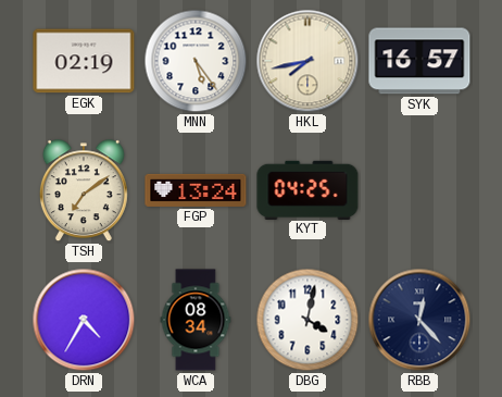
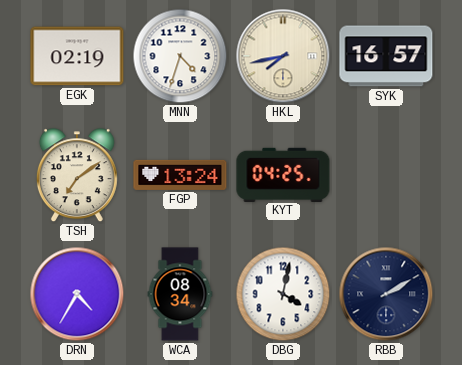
MNN: 5:24 -> 4:33
RBB: 12:23 -> 2:10
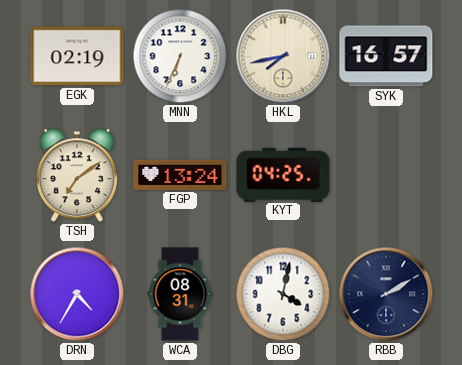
MNN: 4:33 -> 6:34
WCA: 08:34 -> 08:31
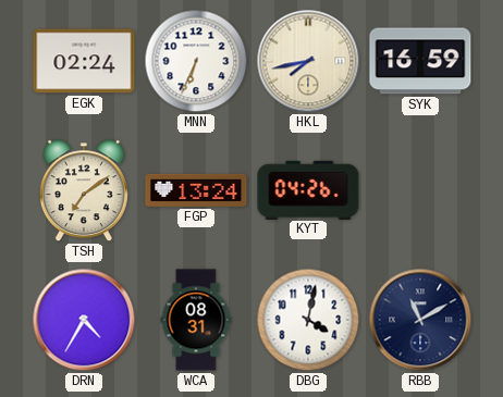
EGK: 02:19 -> 02:24
SYK: 16:57 -> 16:59
KYT: 04:25 -> 04:26
RBB: 2:10 -> 11:10
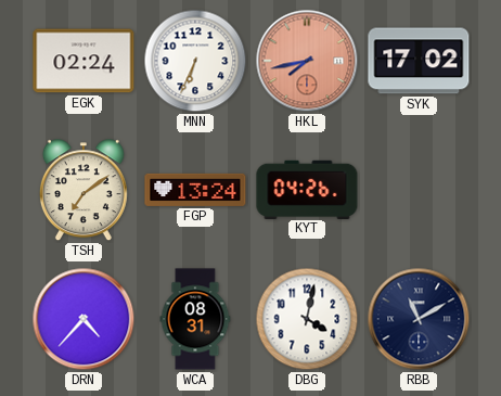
HKL dial: cream -> salmon
SYK: 16:59 -> 17:02
DRN: 4:35 -> 4:37
